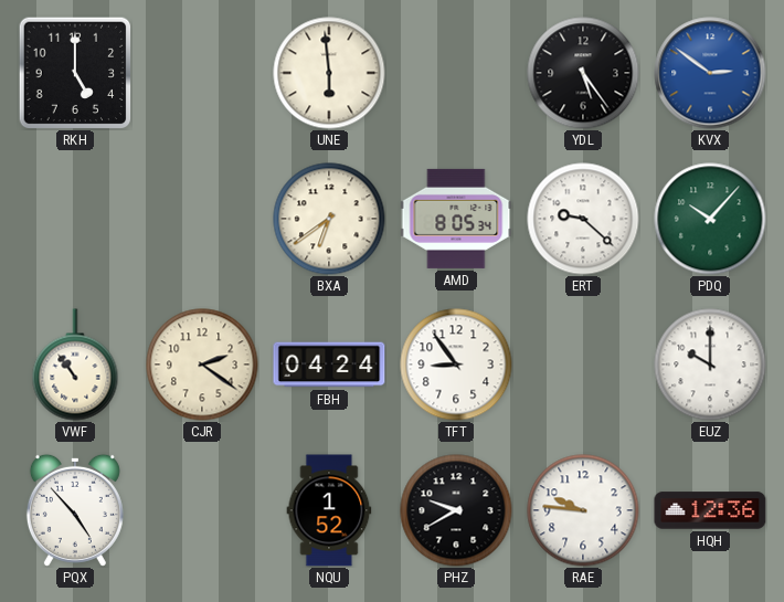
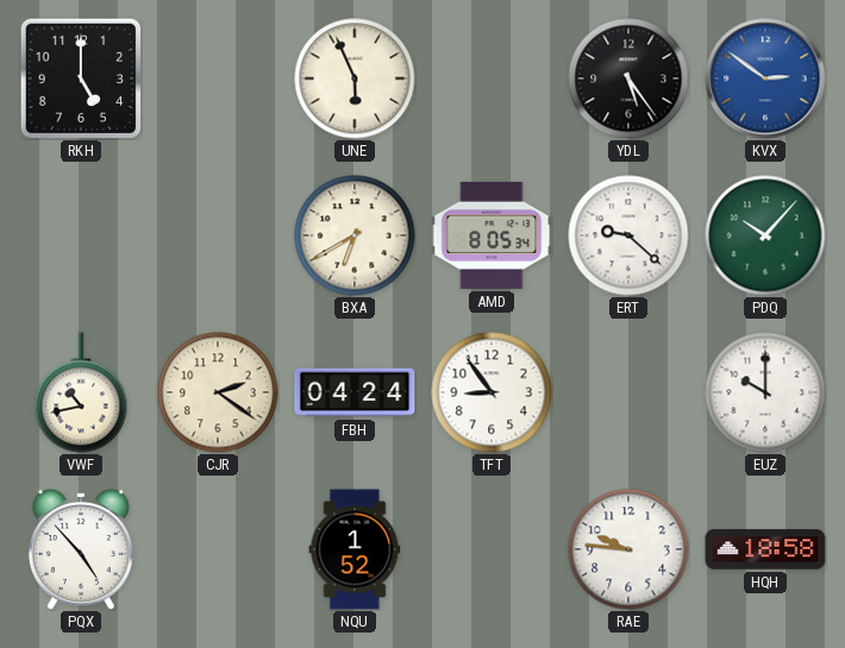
UNE: 5:59 -> 5:56
BXA: 6:39 -> 6:40
VWF: 10:54 -> 10:43
PHZ: 9:40 -> none
HQH: 12:36 -> 18:58
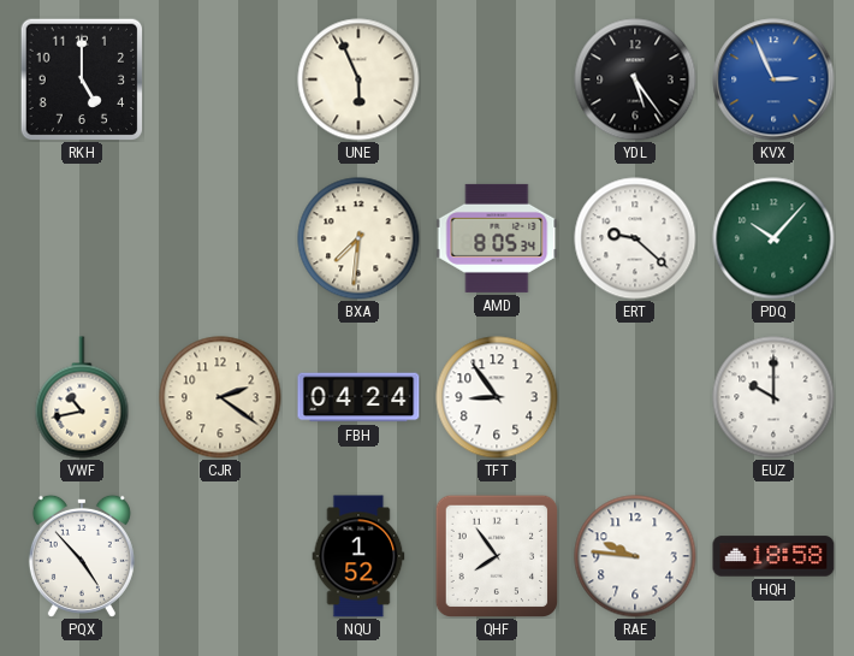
KVX: 2:51 -> 2:56
BXA: 6:40 -> 7:31
QHF: none -> 7:54
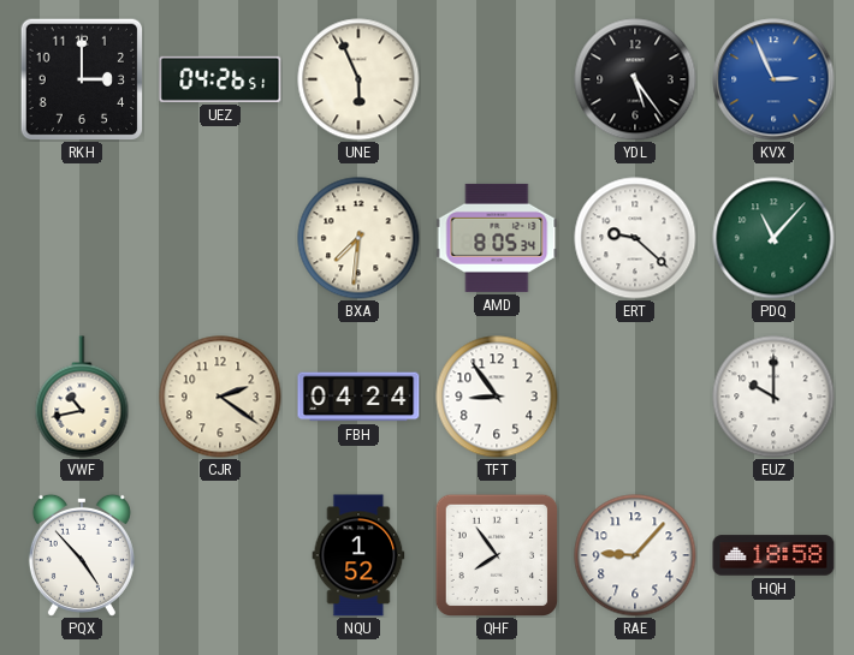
RKH: 5:00 -> 3:00
UEZ: none -> 04:26
PDQ: 10:07 -> 11:07
RAE: 9:46 -> 9:07
